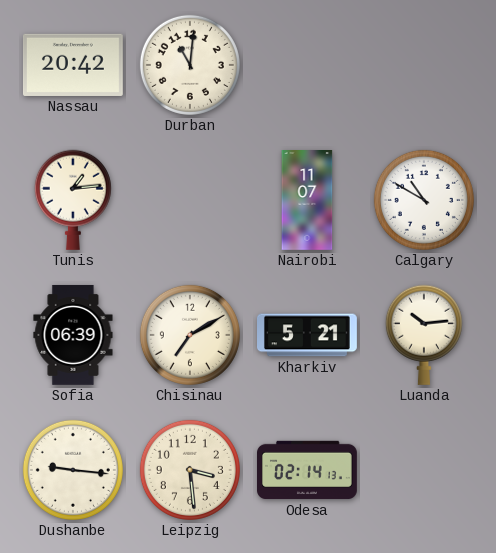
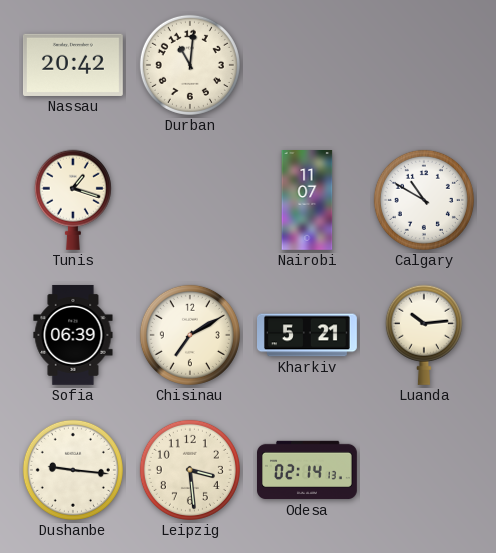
Tunis: 1:14 -> 1:18
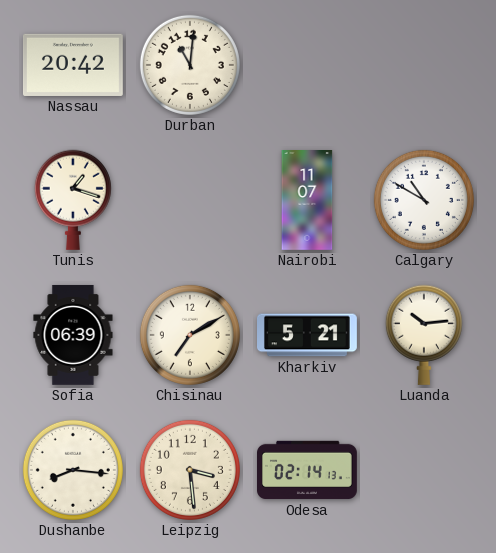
Dushanbe: 9:16 -> 8:16
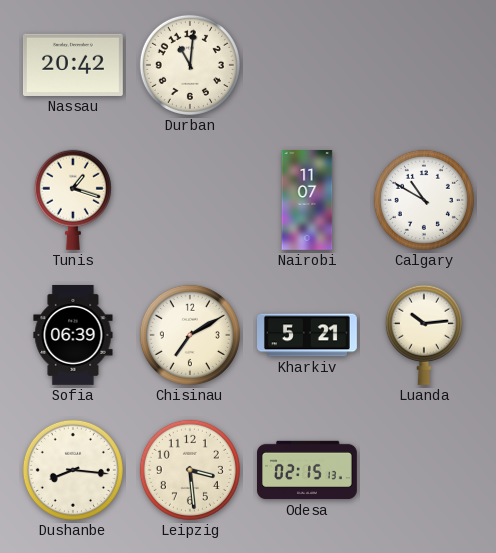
Odesa: 02:14 -> 02:15
